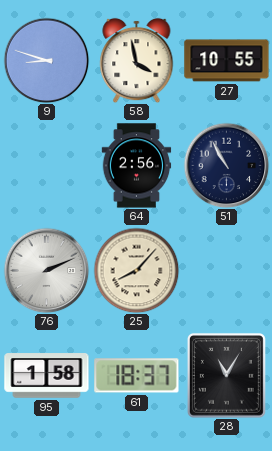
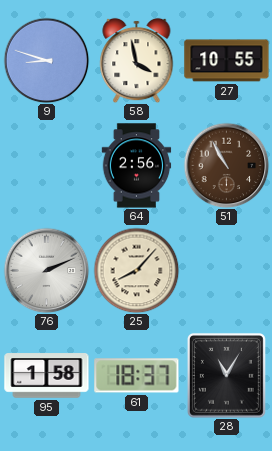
51 dial: navy -> brown
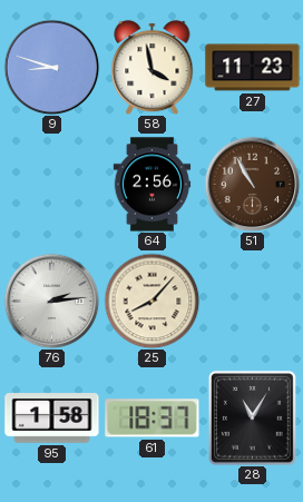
27: 10:55 -> 11:23
76: 2:11 -> 2:14
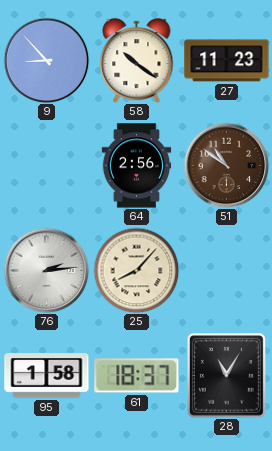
9: 8:48 -> 8:53
58: 3:58 -> 10:21
51: 10:55 -> 10:51
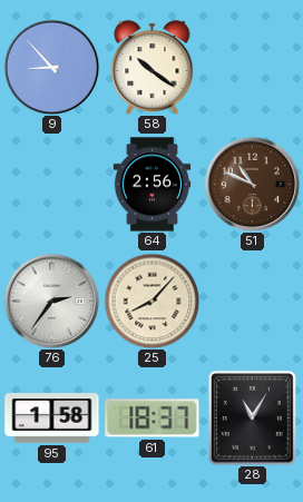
27: 11:23 -> none
51: 10:51 -> 10:49
76: 2:14 -> 2:36
